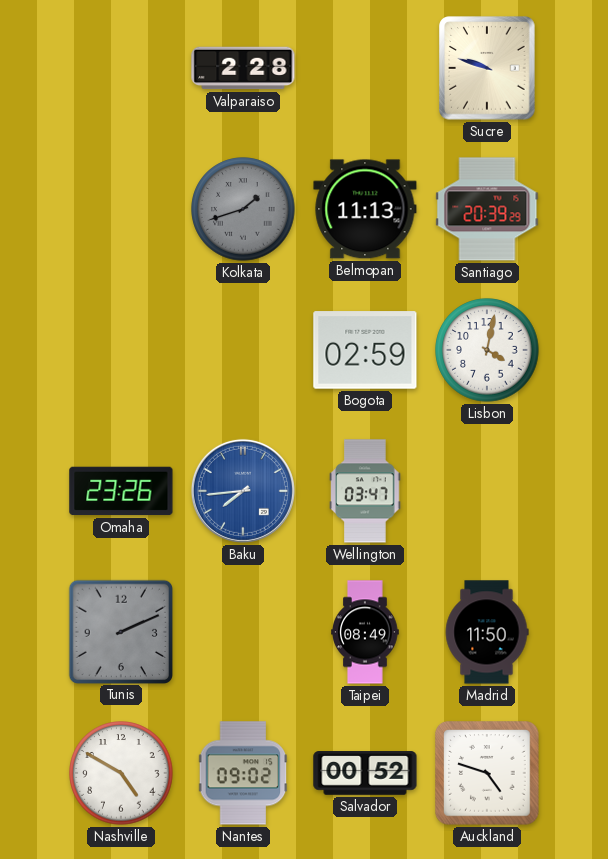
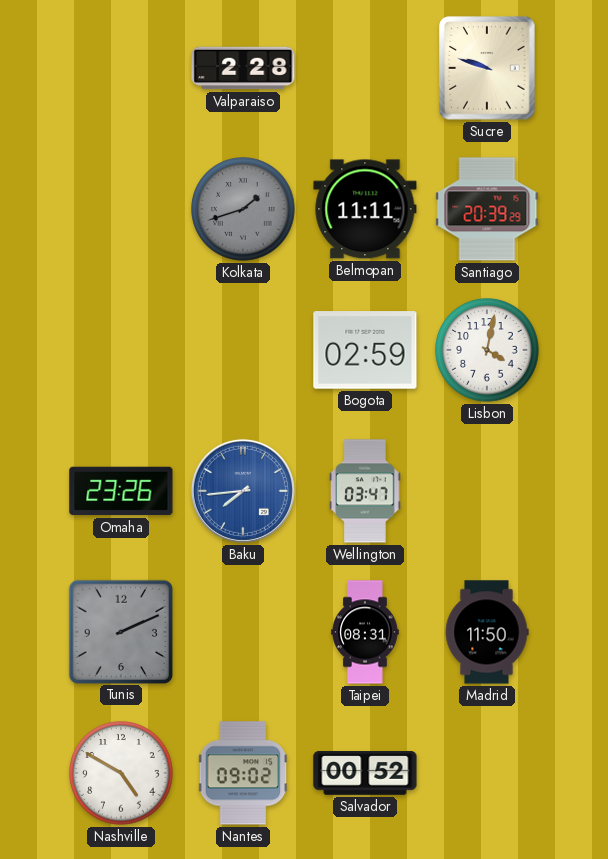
Belmopan: 11:13 -> 11:11
Taipei: 08:49 -> 08:31
Auckland: 4:48 -> none
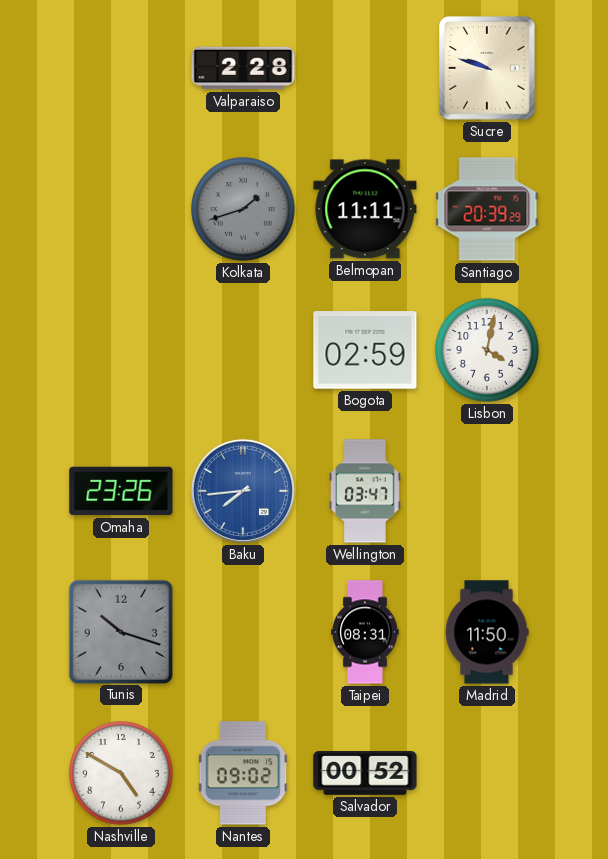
Tunis: 2:11 -> 10:18
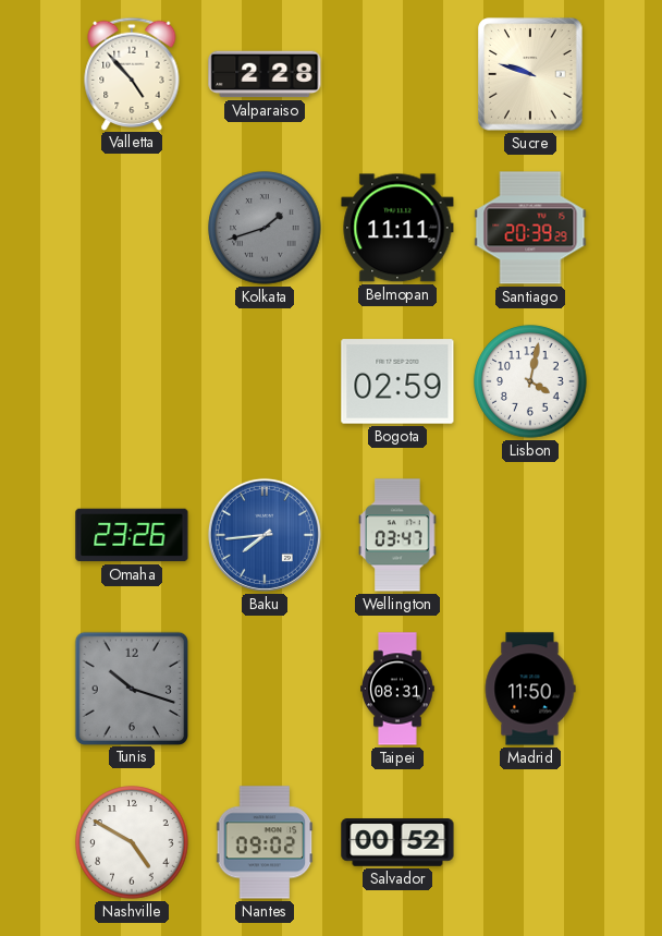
Valletta: none -> 4:53
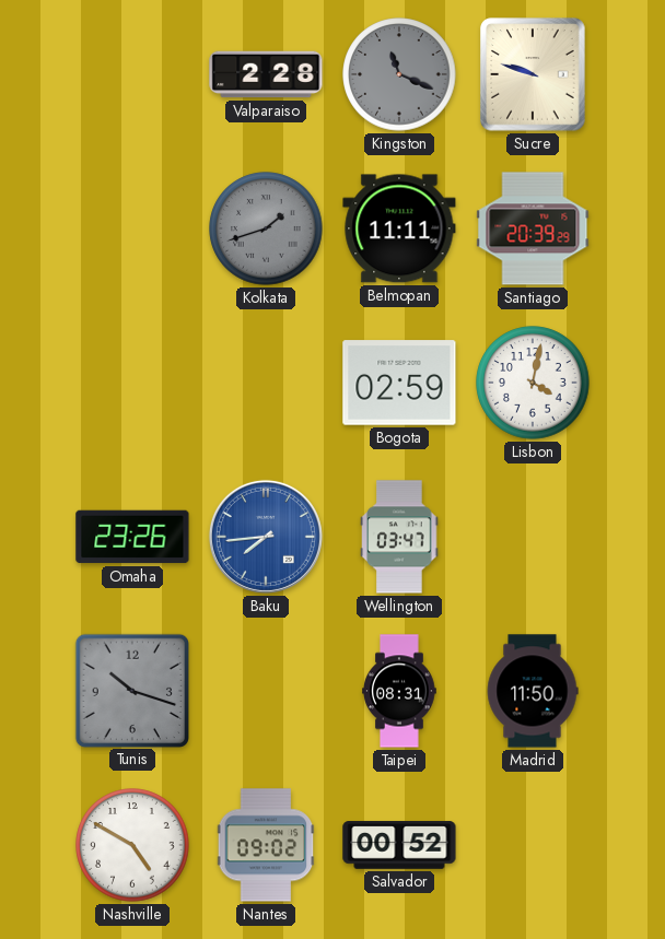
Valletta: 4:53 -> none
Kingston: none -> 11:19
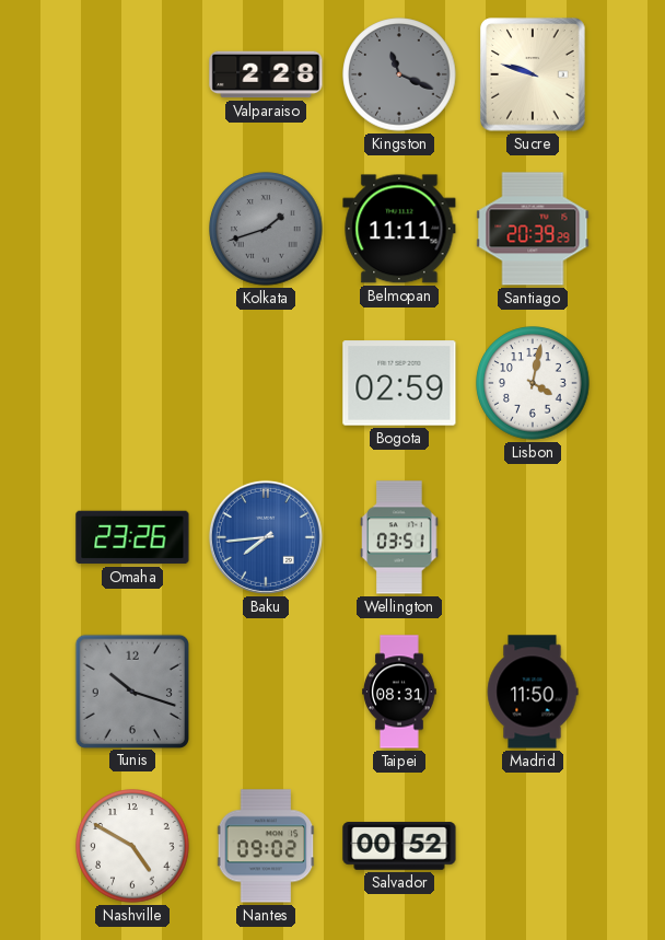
Wellington: 03:47 -> 03:51
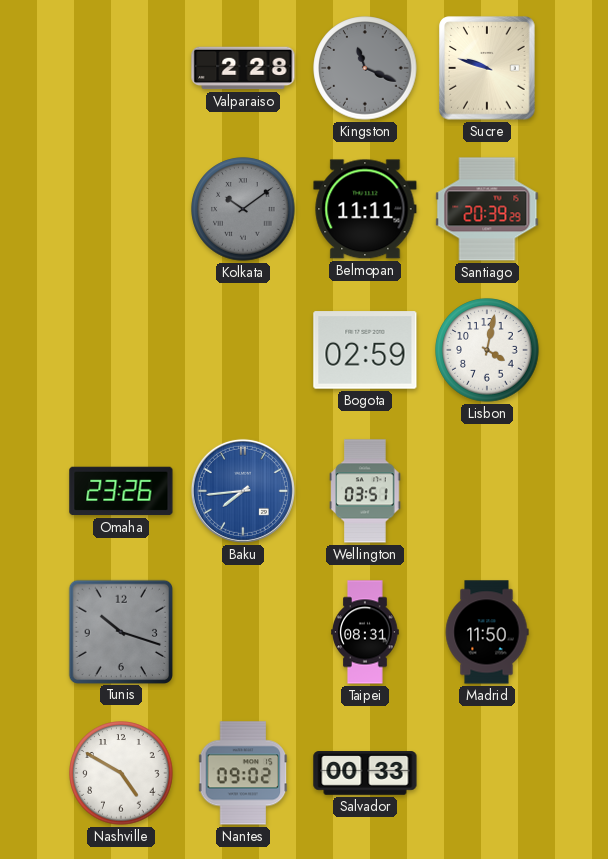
Kolkata: 1:42 -> 10:09
Salvador: 00:52 -> 00:33
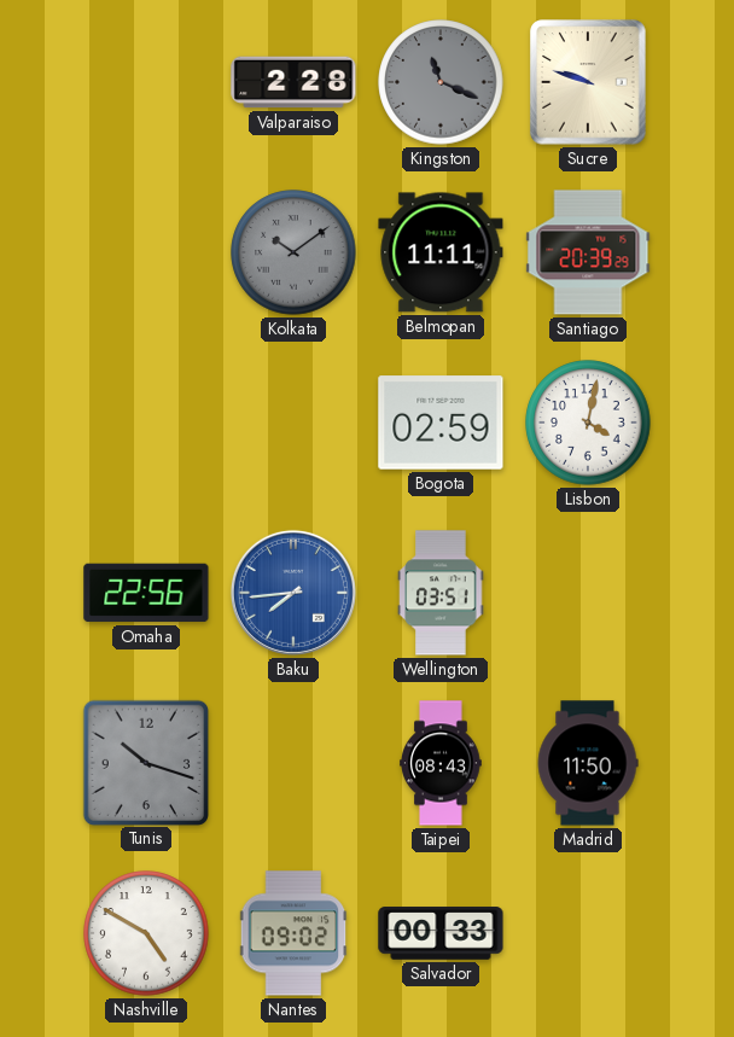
Omaha: 23:26 -> 22:56
Taipei: 08:31 -> 08:43
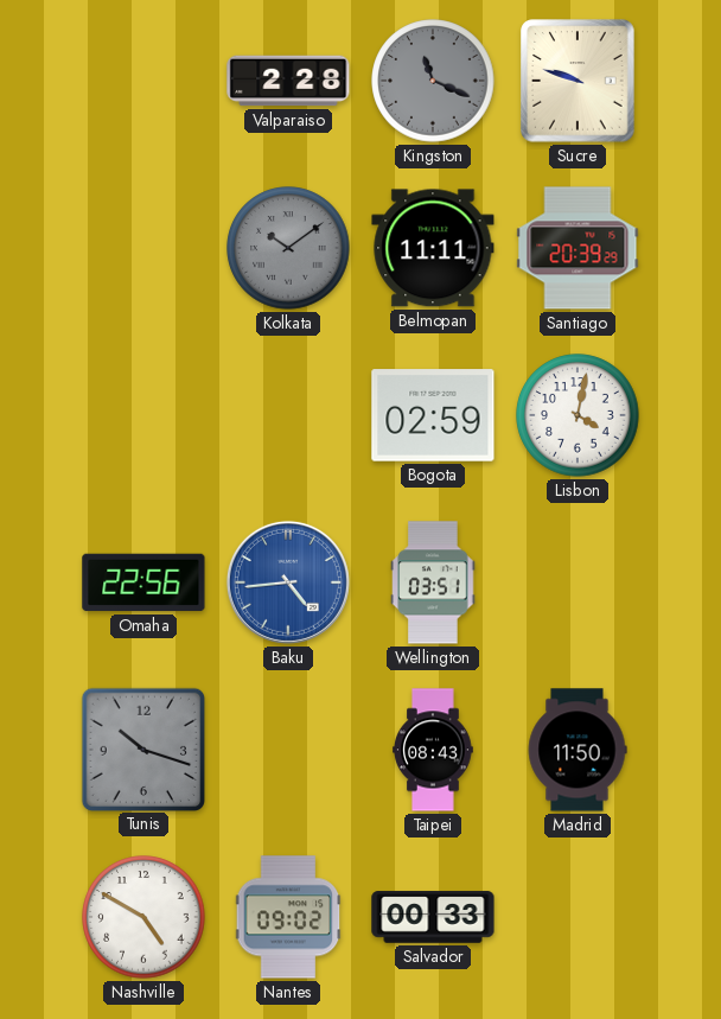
Baku: 7:44 -> 4:44
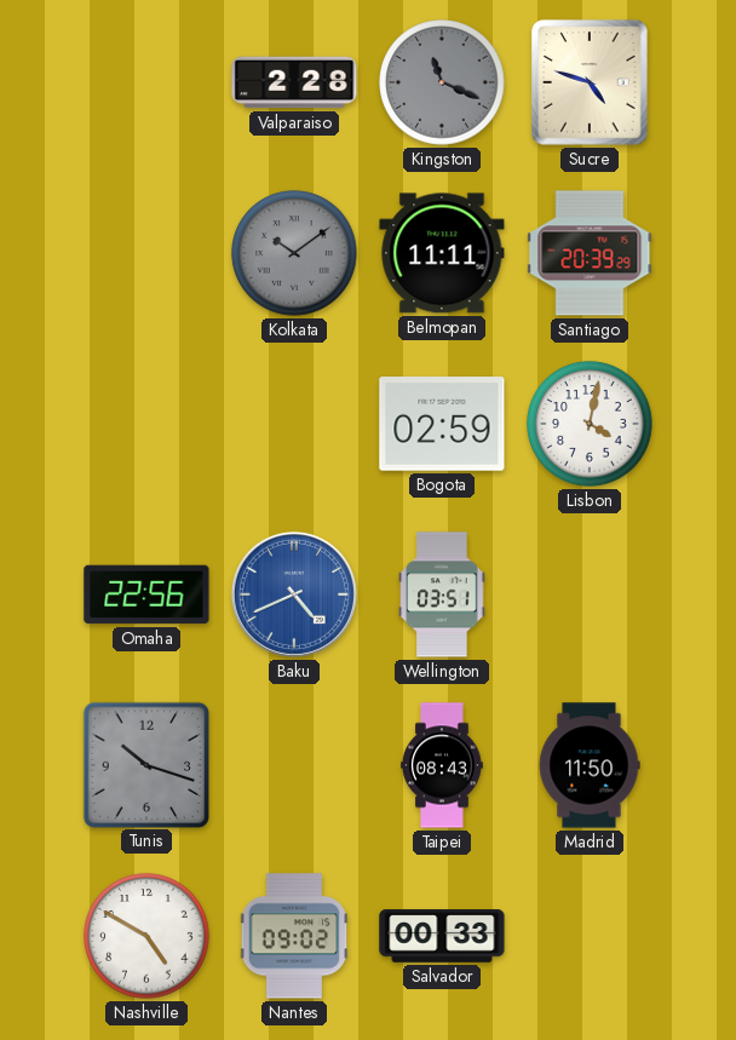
Sucre: 9:48 -> 4:48
Baku: 4:44 -> 4:41
